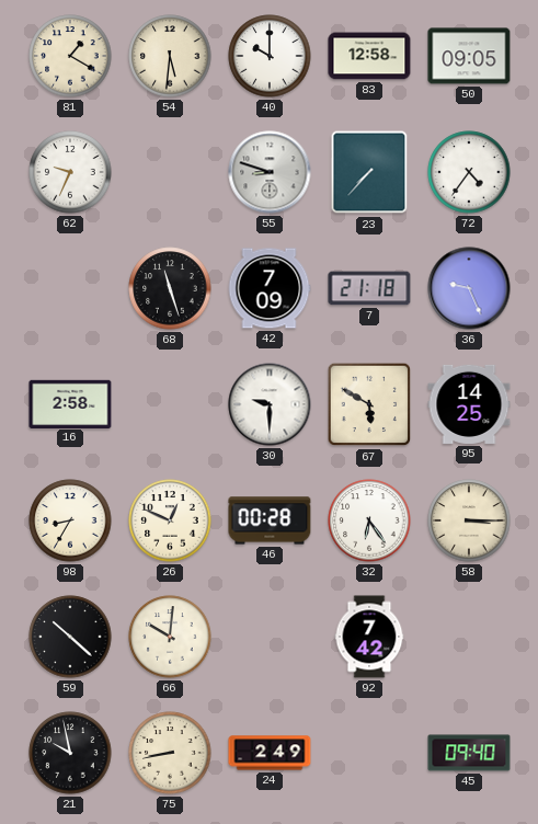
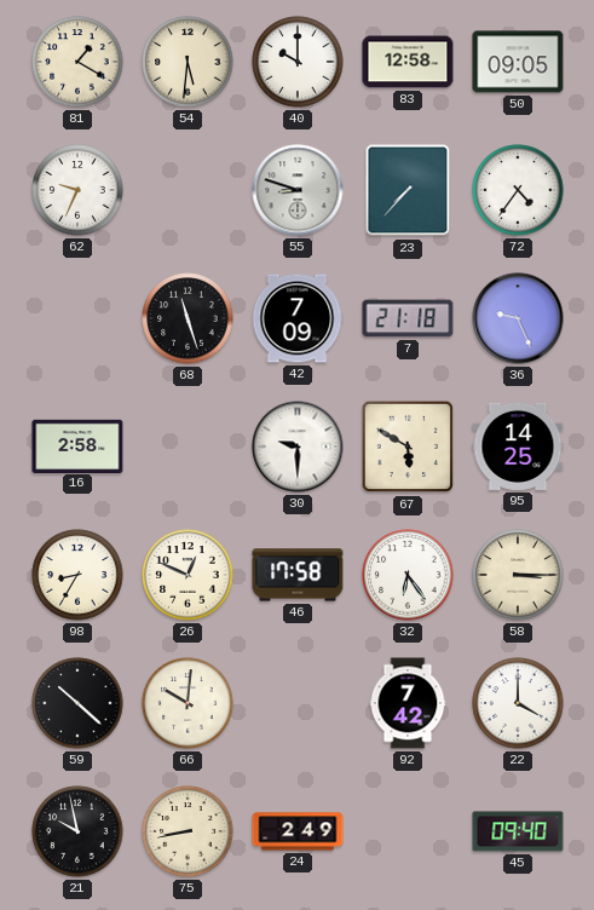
46: 00:28 -> 17:58
22: none -> 4:00
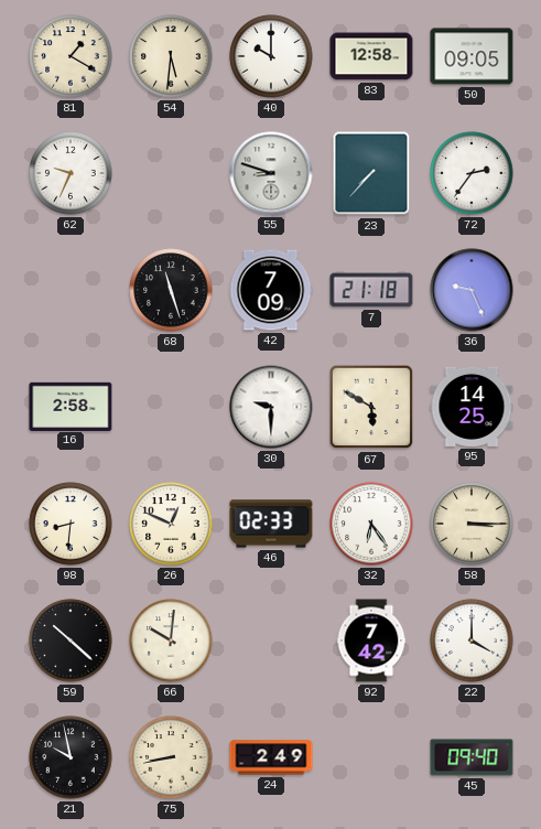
72: 4:36 -> 2:36
98: 8:35 -> 8:31
46: 17:58 -> 02:33
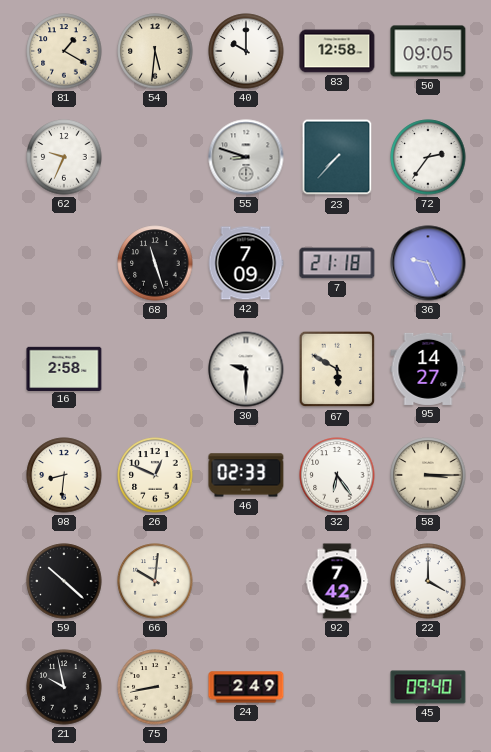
95: 14:25 -> 14:27
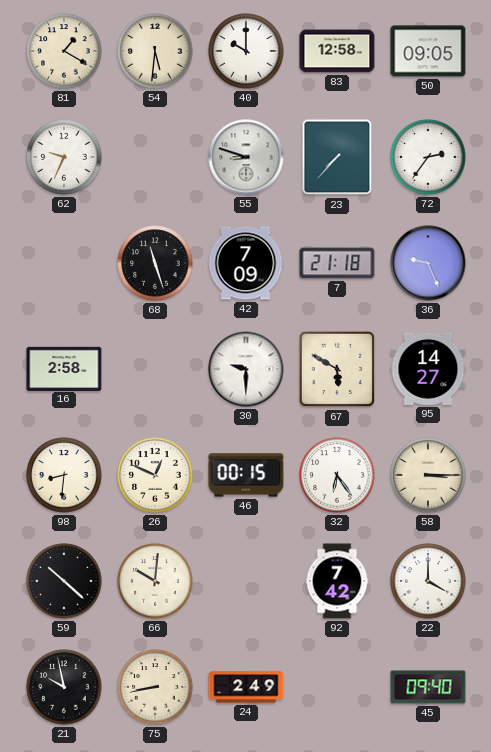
46: 02:33 -> 00:15
